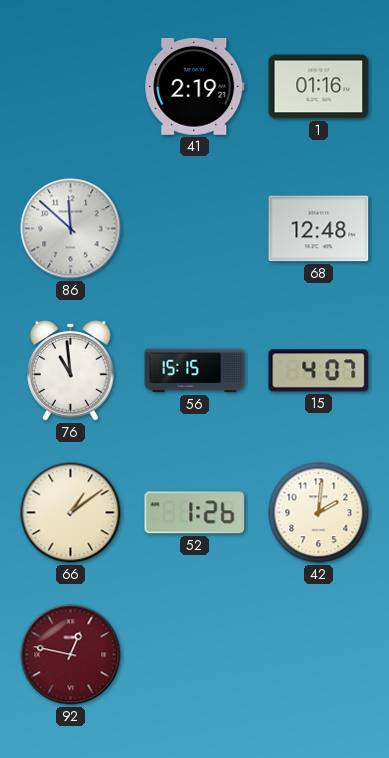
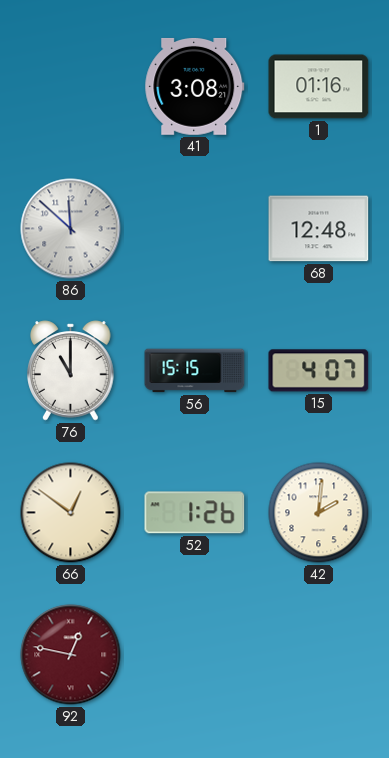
41: 2:19 -> 3:08
76: 10:59 -> 11:00
66: 1:09 -> 12:51
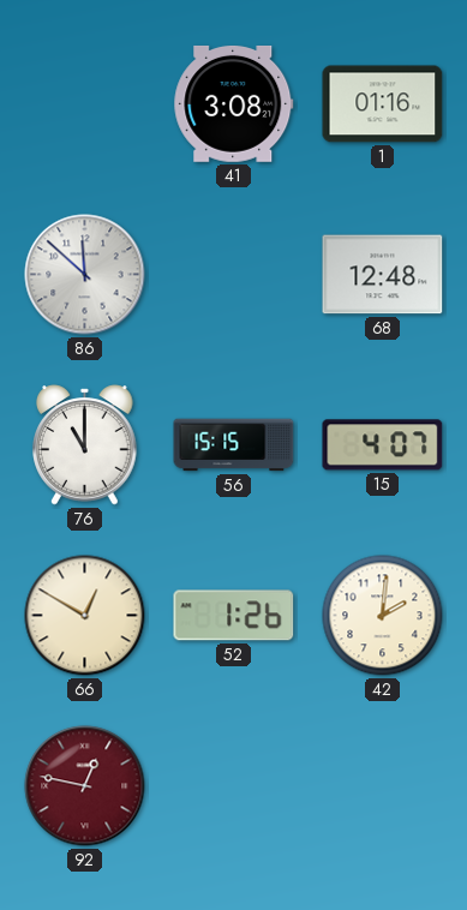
66: 12:51 -> 12:50
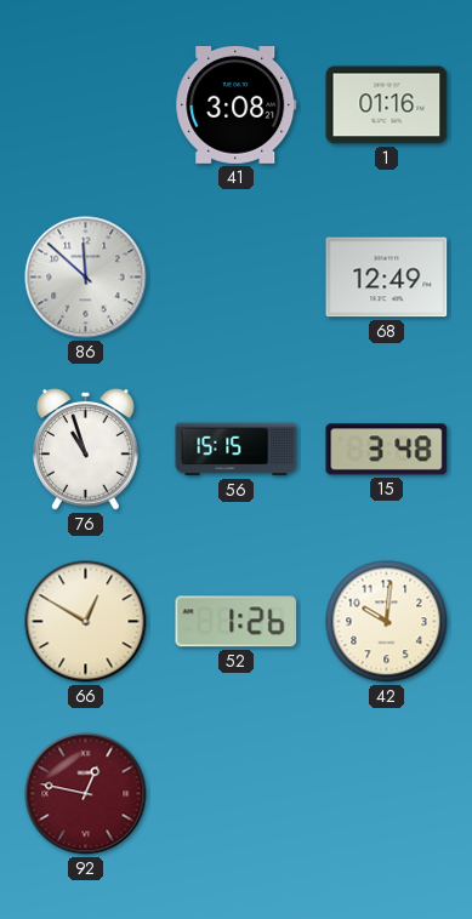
68: 12:48 -> 12:49
76: 11:00 -> 10:57
15: 4:07 -> 3:48
42: 2:01 -> 10:01
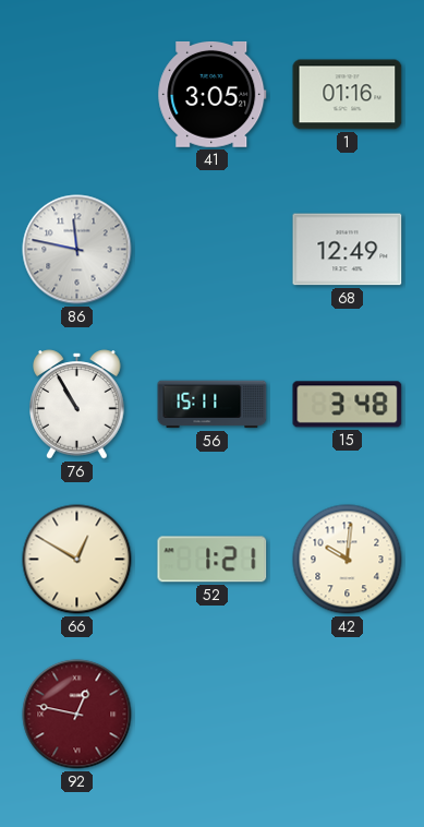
41: 3:08 -> 3:05
86: 11:52 -> 11:47
76: 10:57 -> 10:55
56: 15:15 -> 15:11
52: 1:26 -> 1:21
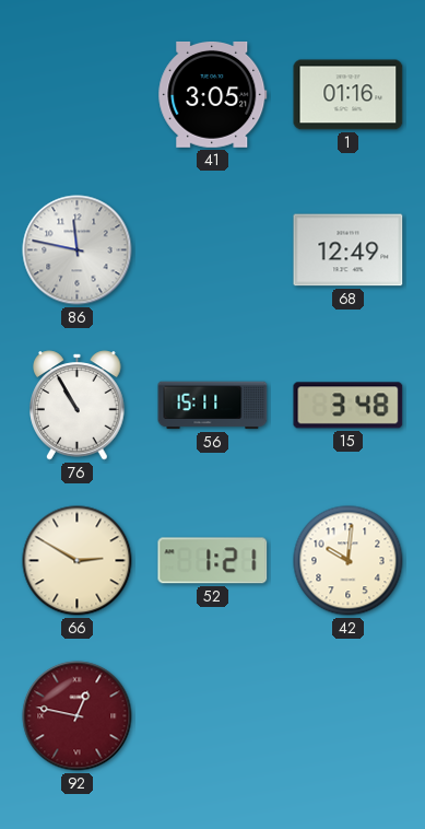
66: 12:50 -> 2:50
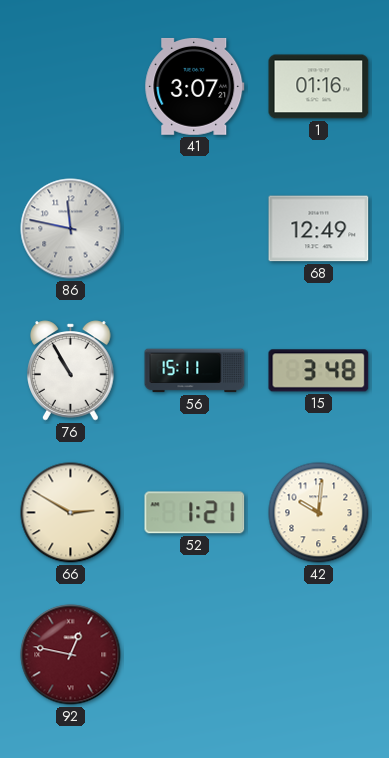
41: 3:05 -> 3:07
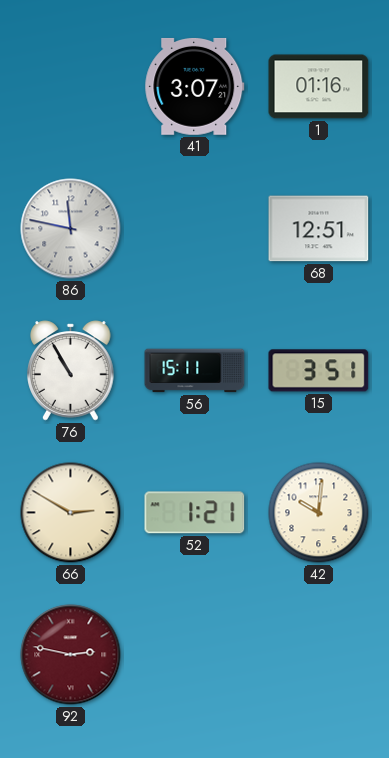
68: 12:49 -> 12:51
15: 3:48 -> 3:51
92: 12:47 -> 2:47
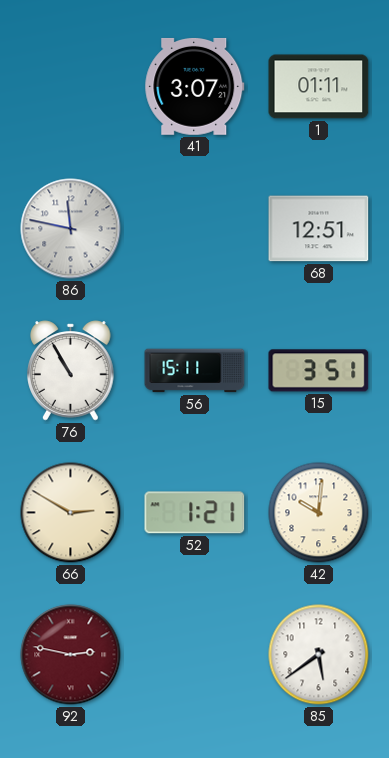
1: 01:16 -> 01:11
85: none -> 5:39
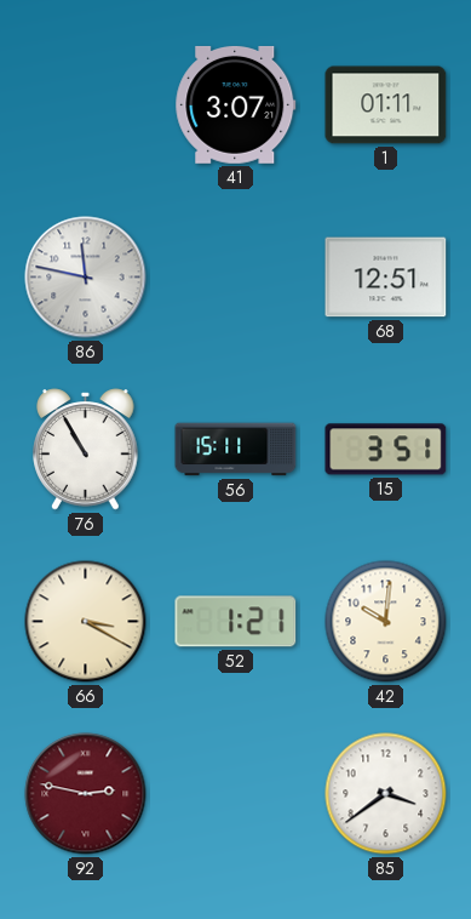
66: 2:50 -> 3:20
85: 5:39 -> 3:39
